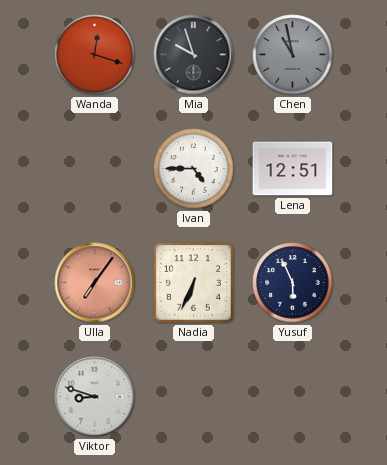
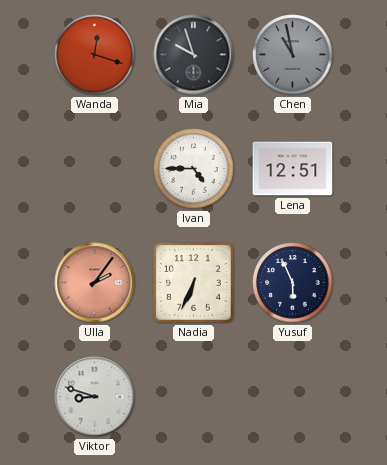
Ulla: 7:06 -> 2:06
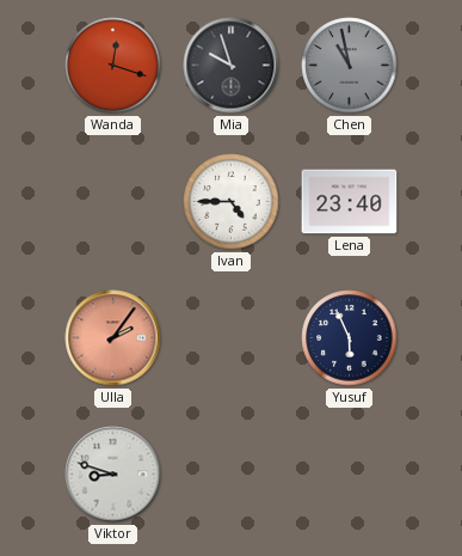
Lena: 12:51 -> 23:40
Nadia: 6:34 -> none
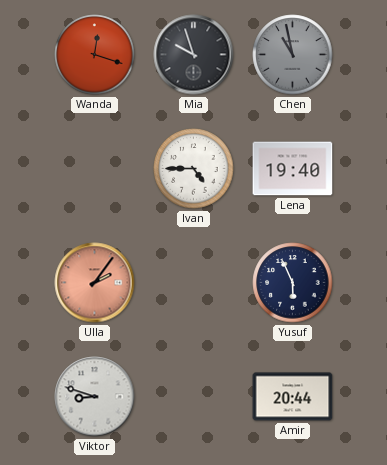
Lena: 23:40 -> 19:40
Amir: none -> 20:44
